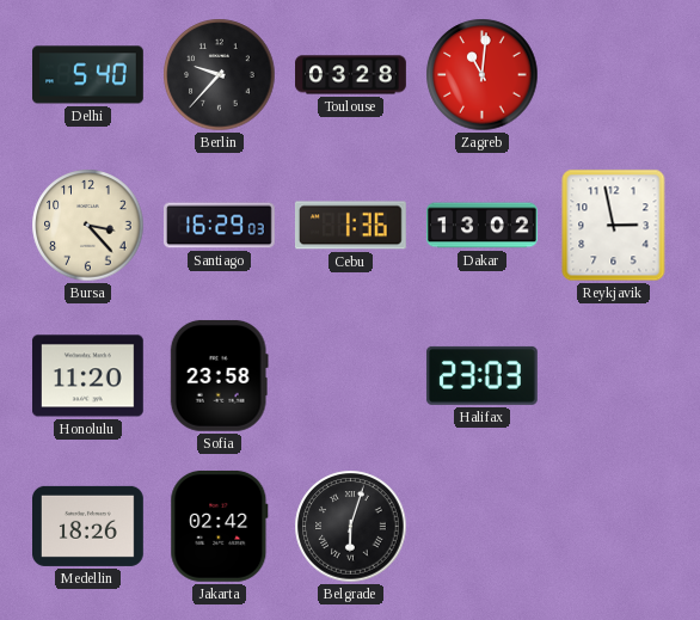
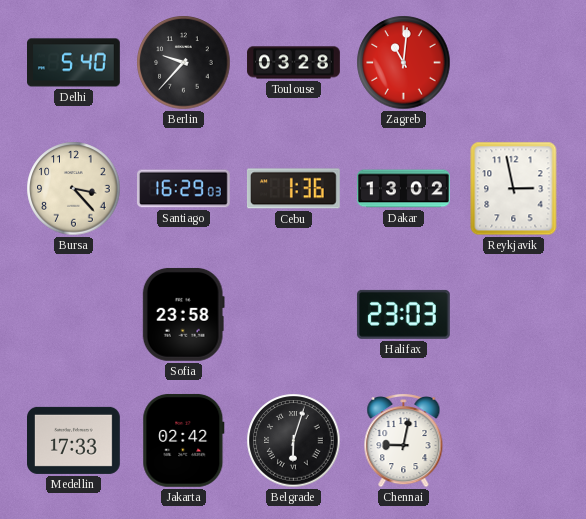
Honolulu: 11:20 -> none
Medellin: 18:26 -> 17:33
Chennai: none -> 9:02
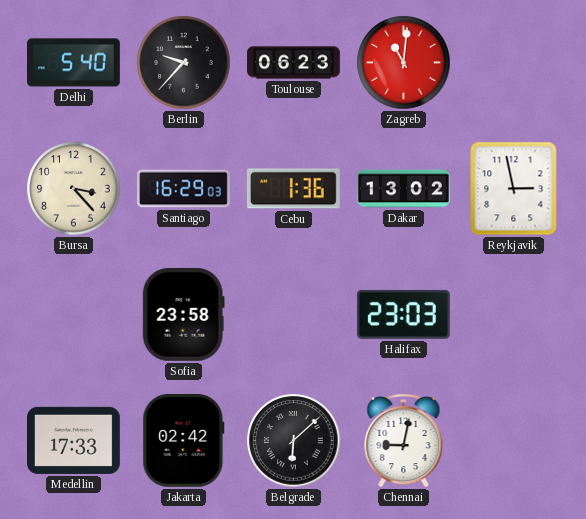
Toulouse: 03:28 -> 06:23
Belgrade: 6:03 -> 6:08
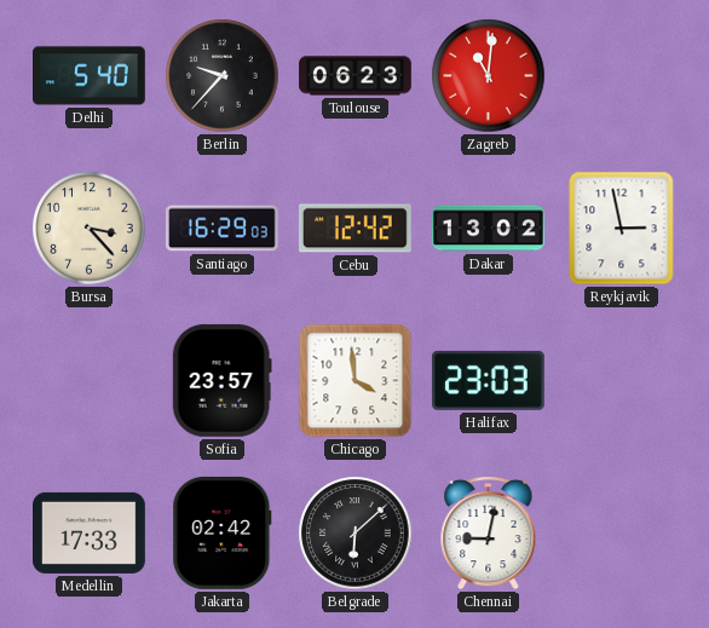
Cebu: 1:36 -> 12:42
Sofia: 23:58 -> 23:57
Chicago: none -> 3:59
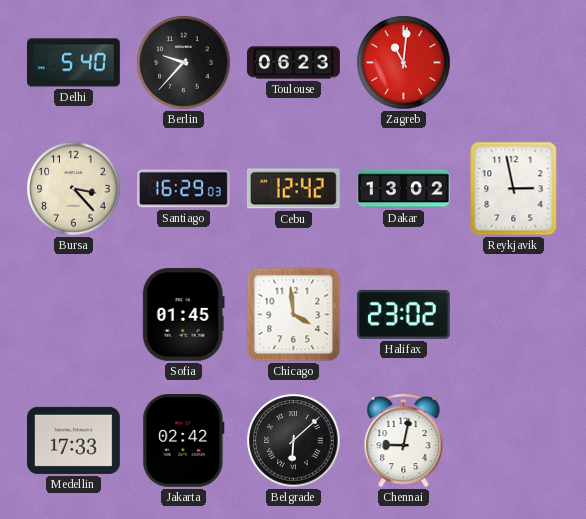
Sofia: 23:57 -> 01:45
Halifax: 23:03 -> 23:02
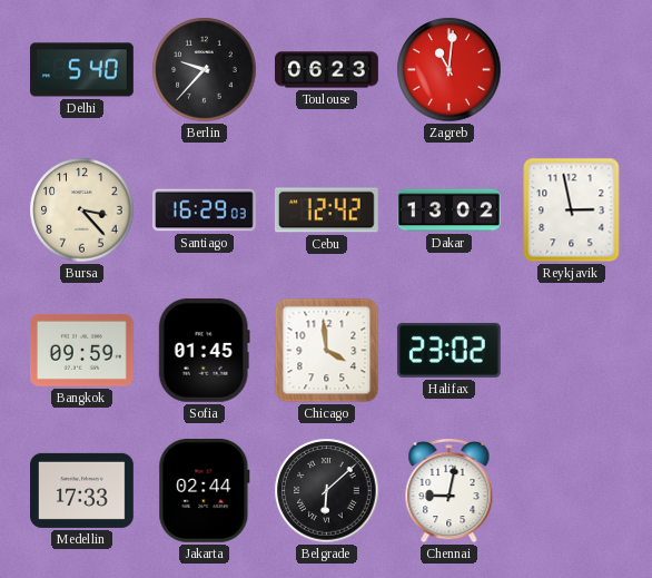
Bangkok: none -> 09:59
Jakarta: 02:42 -> 02:44
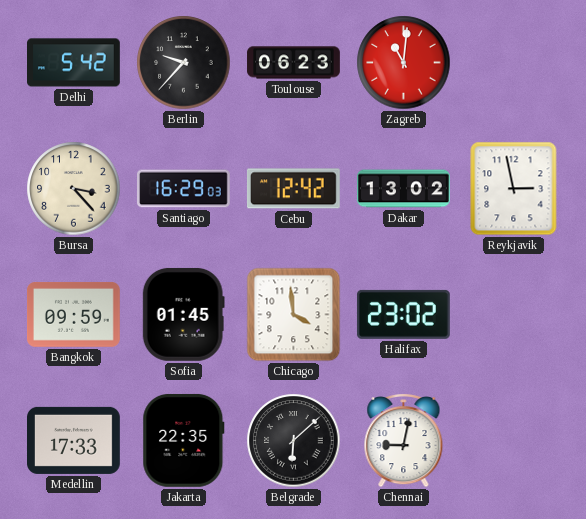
Delhi: 5:40 -> 5:42
Jakarta: 02:44 -> 22:35
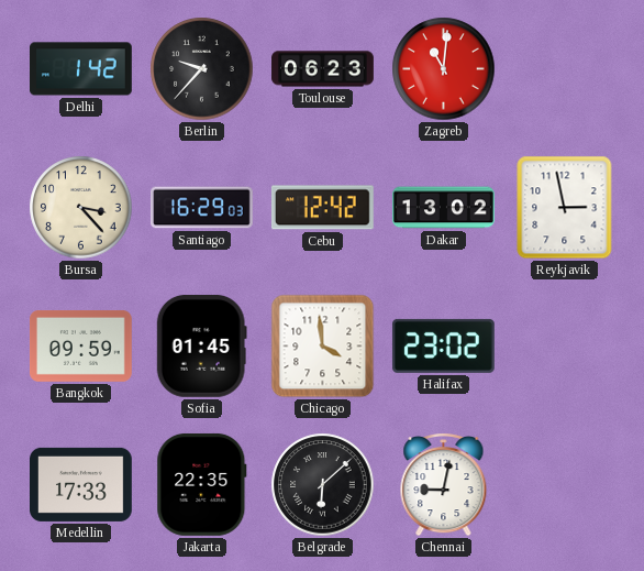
Delhi: 5:42 -> 1:42
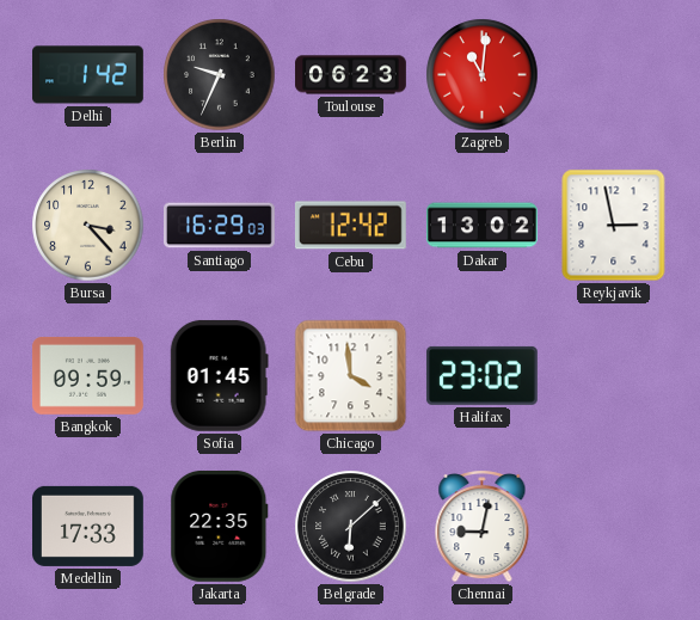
Berlin: 9:37 -> 9:34
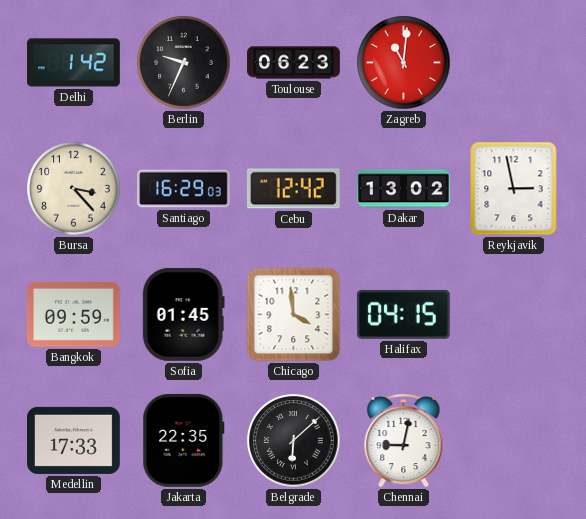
Halifax: 23:02 -> 04:15
